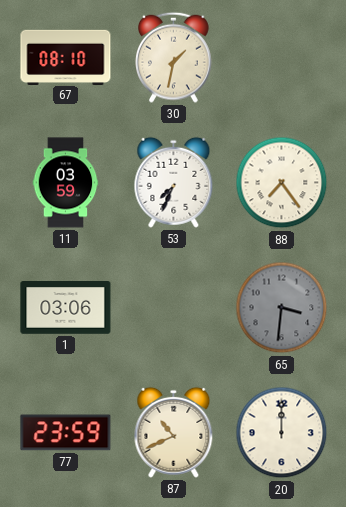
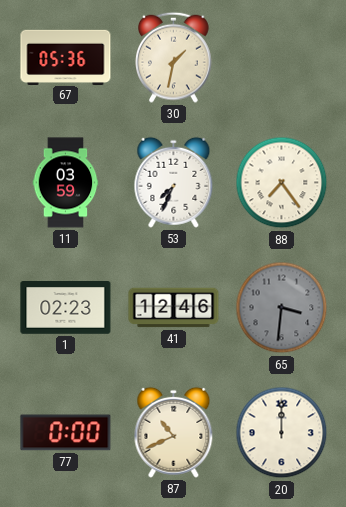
67: 08:10 -> 05:36
1: 03:06 -> 02:23
41: none -> 12:46
77: 23:59 -> 0:00
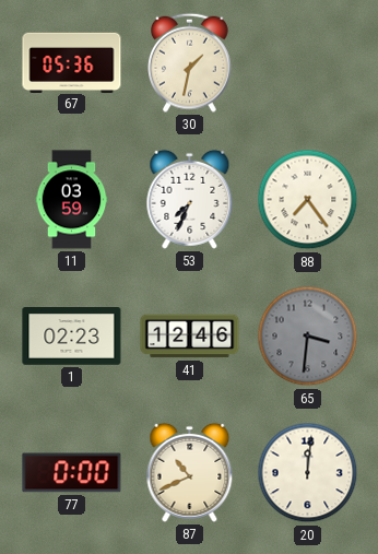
20: 12:00 -> 12:01
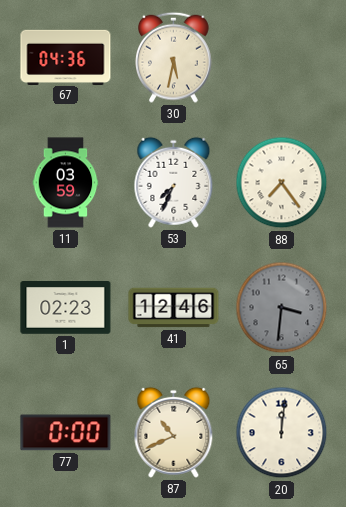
67: 05:36 -> 04:36
30: 1:32 -> 5:32
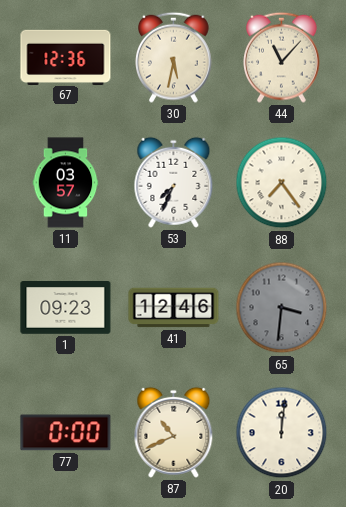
67: 04:36 -> 12:36
44: none -> 11:07
11: 03:59 -> 03:57
1: 02:23 -> 09:23
